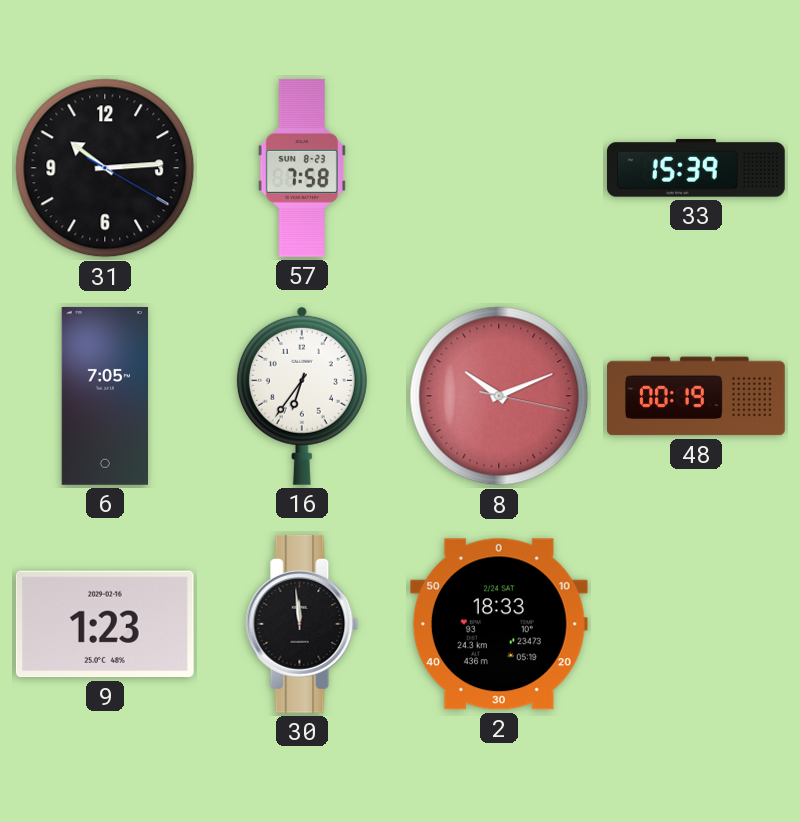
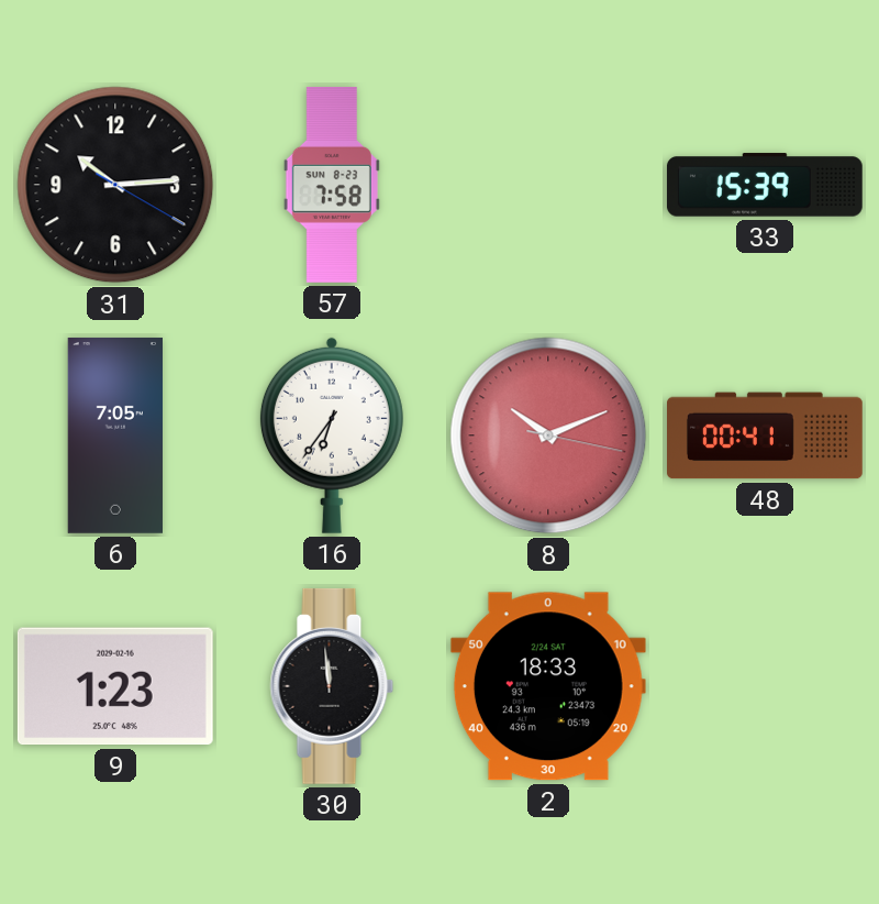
48: 00:19 -> 00:41
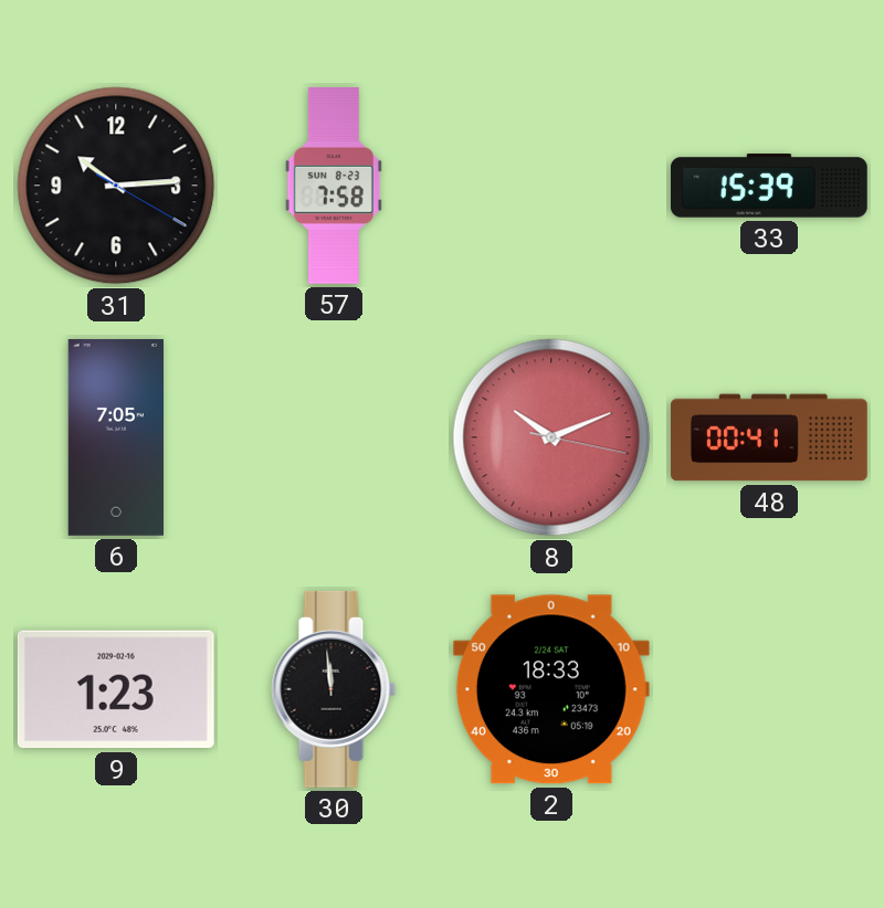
16: 6:36 -> none
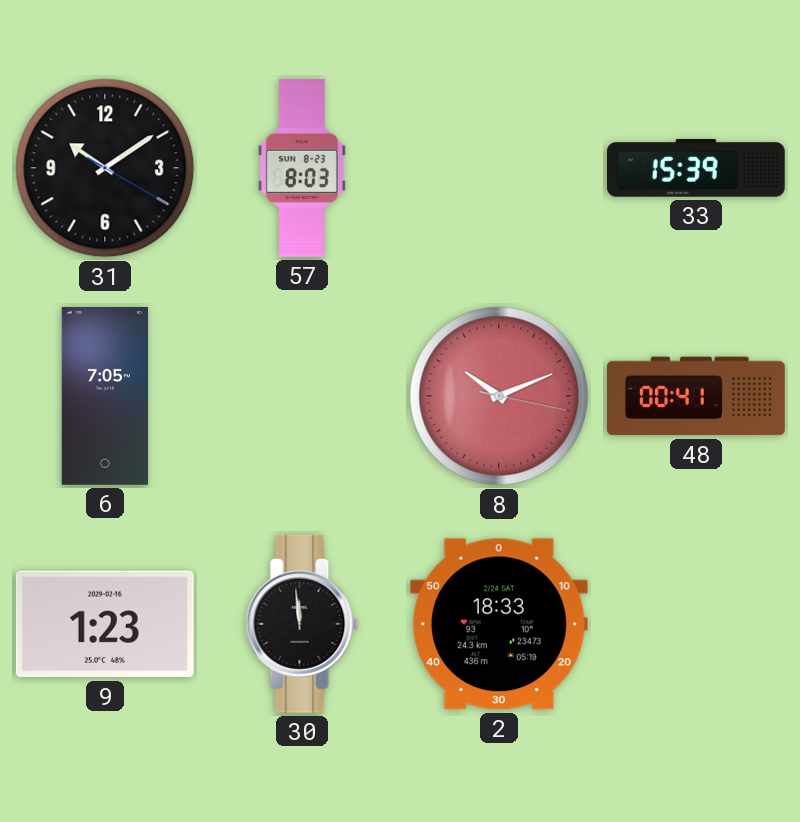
31: 10:14 -> 10:09
57: 7:58 -> 8:03
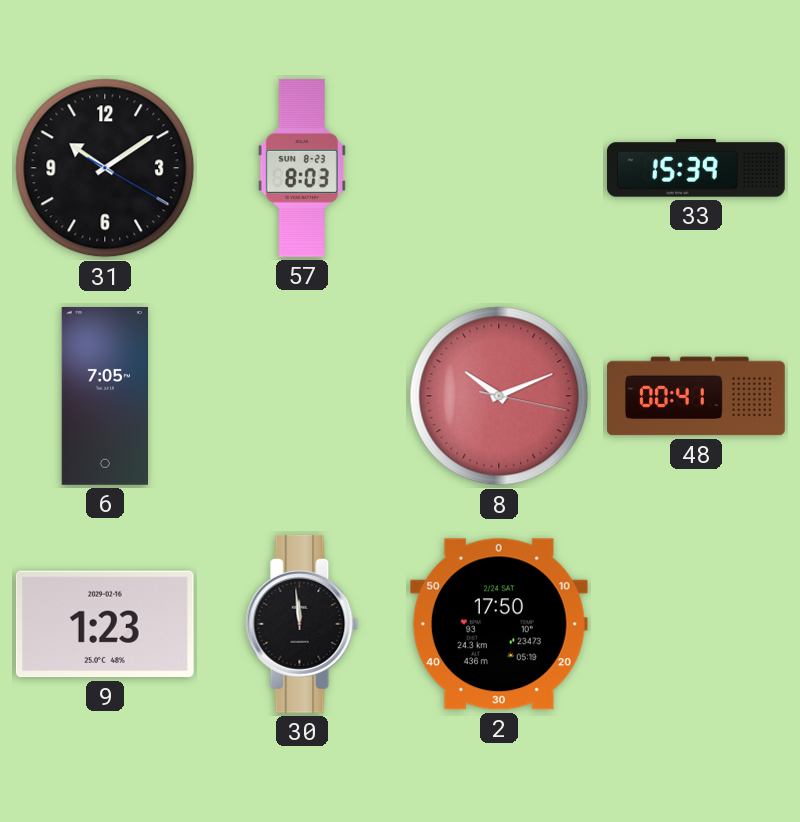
2: 18:33 -> 17:50
